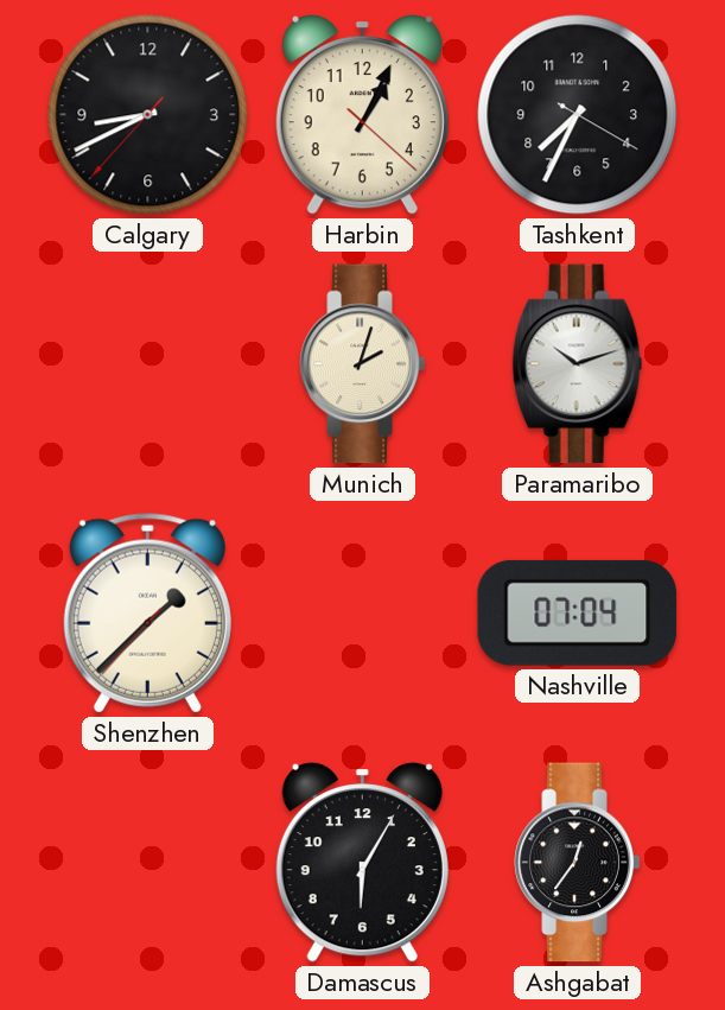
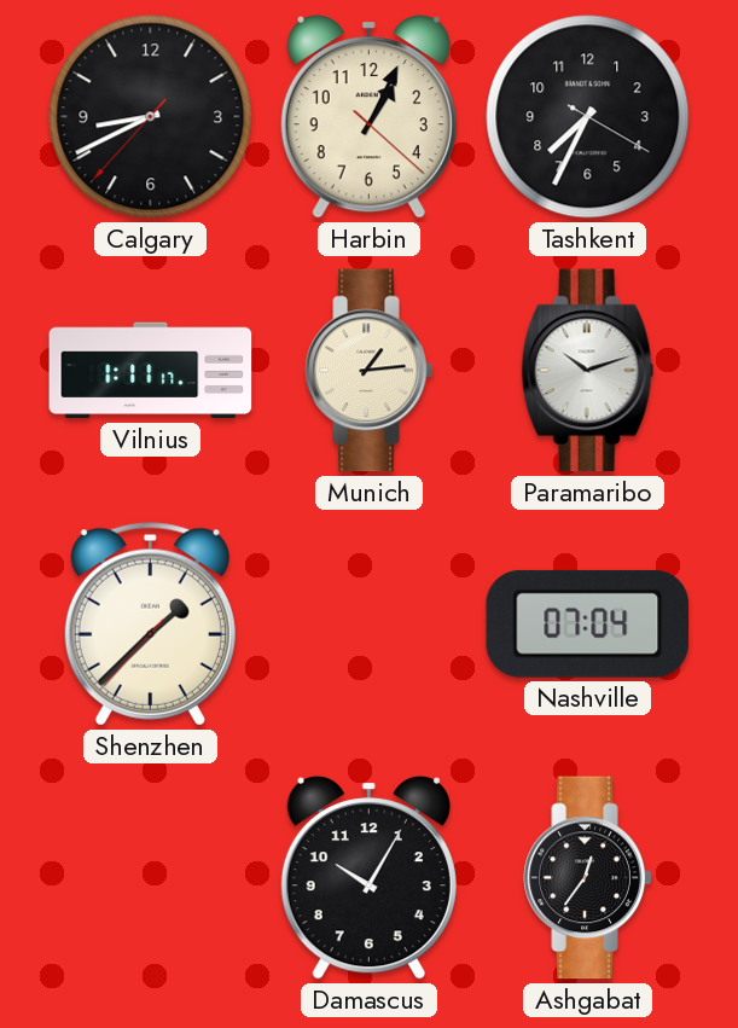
Vilnius: none -> 1:11
Munich: 2:03 -> 1:14
Damascus: 6:05 -> 10:05
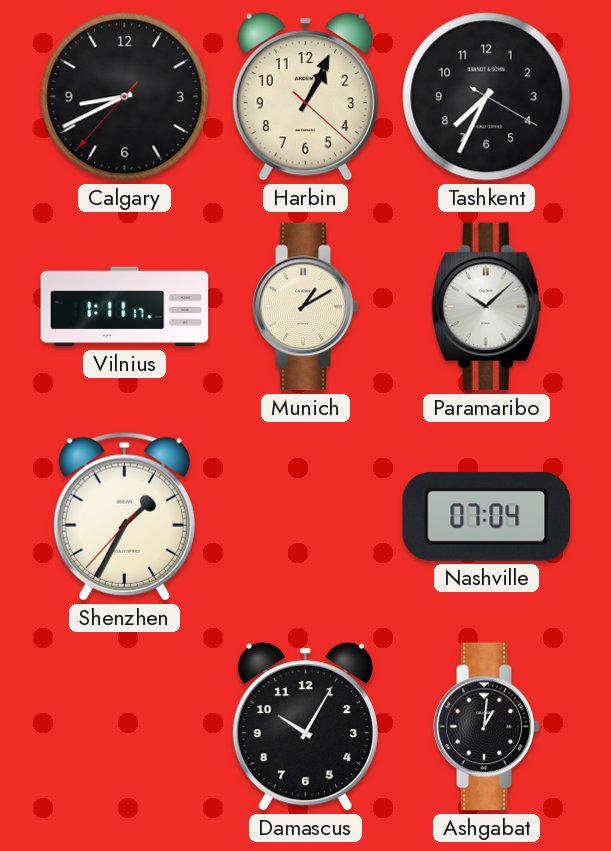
Munich: 1:14 -> 1:10
Paramaribo: 10:12 -> 10:08
Shenzhen: 1:37 -> 1:34
Ashgabat: 12:36 -> 1:01
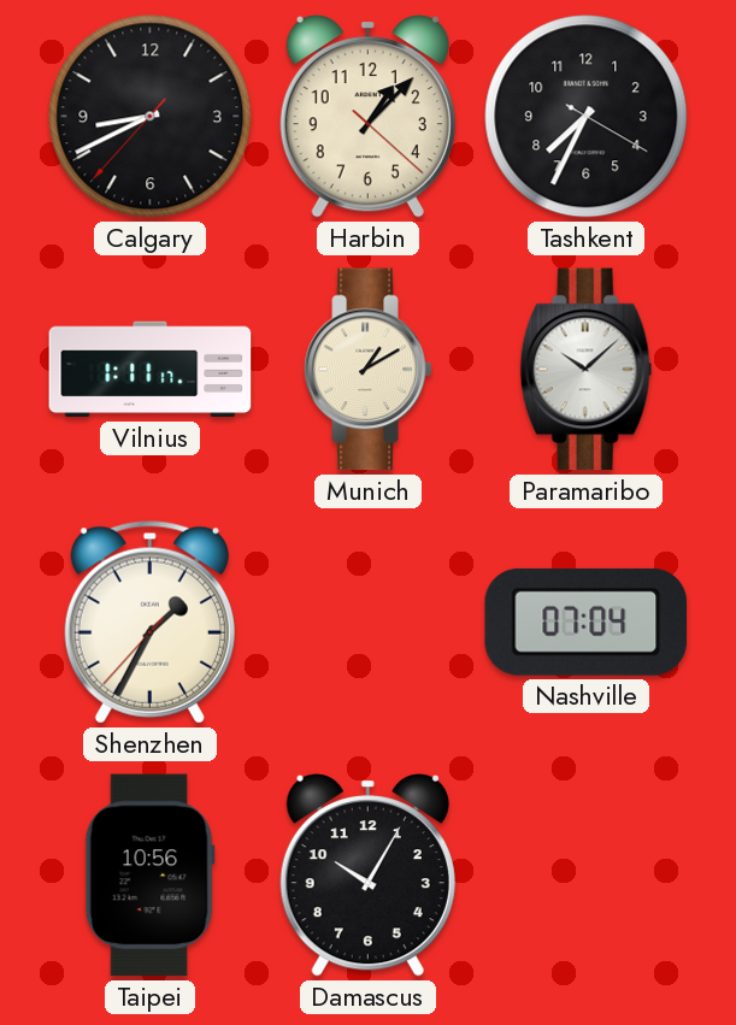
Harbin: 1:04 -> 1:07
Taipei: none -> 10:56
Ashgabat: 1:01 -> none
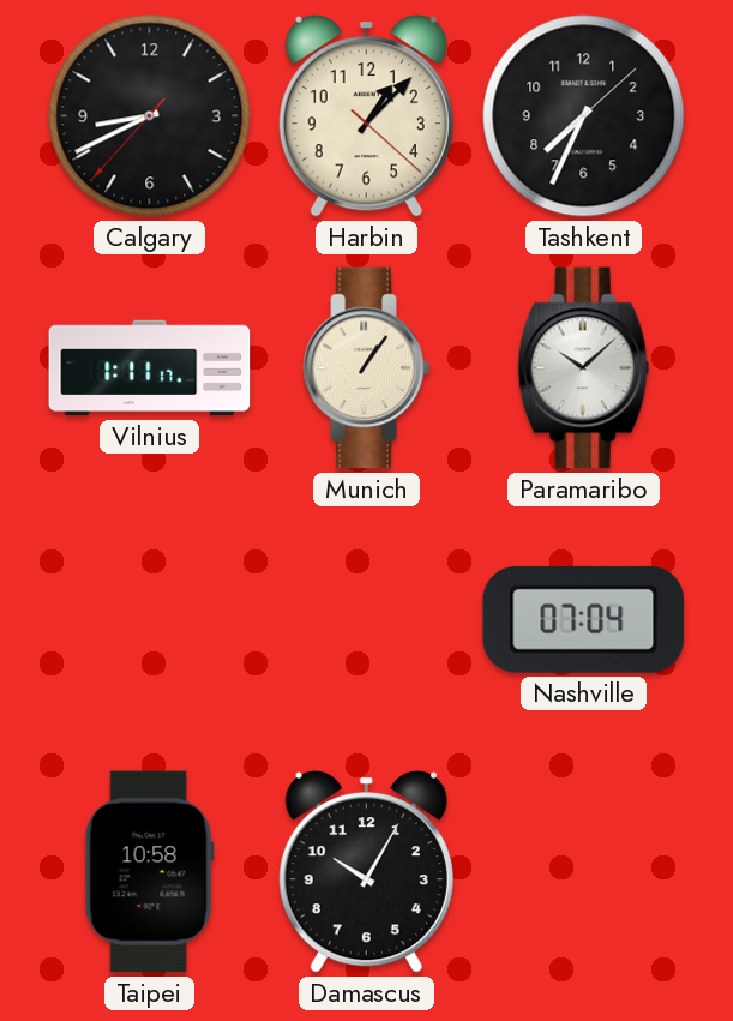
Tashkent: 7:34:20 -> 7:34:08
Munich: 1:10 -> 1:06
Shenzhen: 1:34 -> none
Taipei: 10:56 -> 10:58
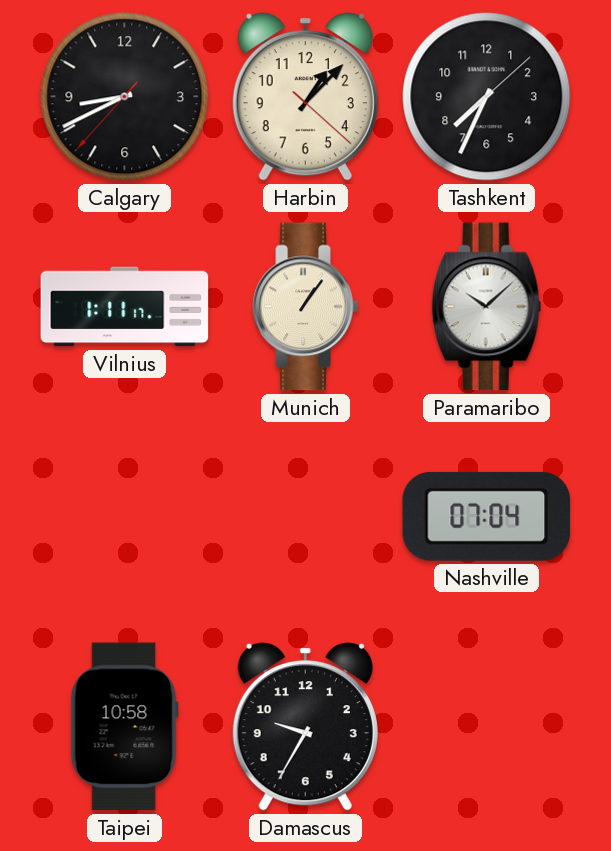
Damascus: 10:05 -> 9:35
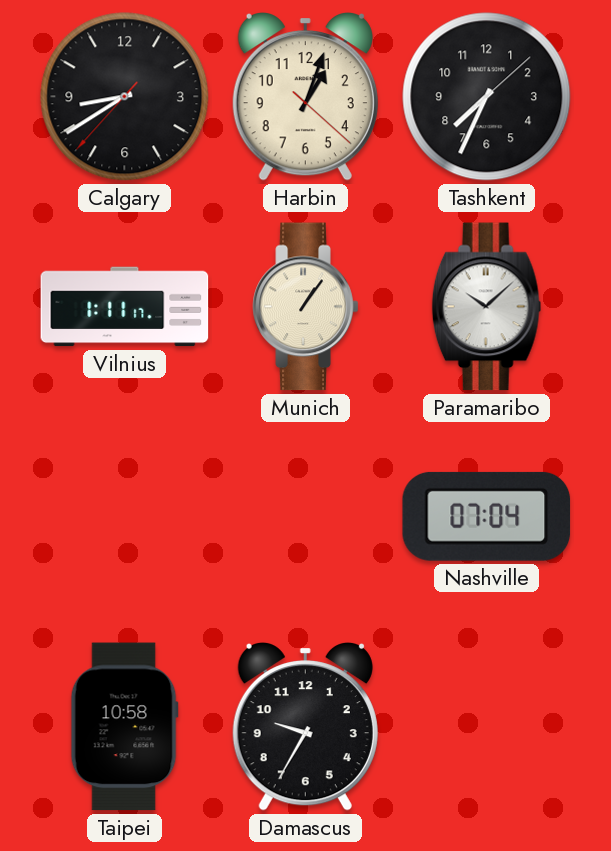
Calgary: 8:40 -> 8:39
Harbin: 1:07 -> 1:03
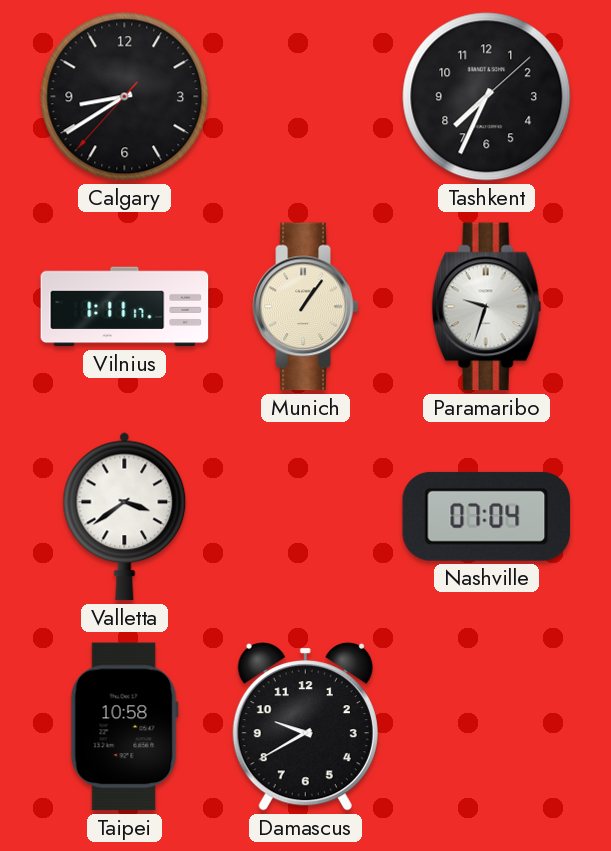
Harbin: 1:03 -> none
Paramaribo: 10:08 -> 9:33
Valletta: none -> 3:39
Damascus: 9:35 -> 9:40
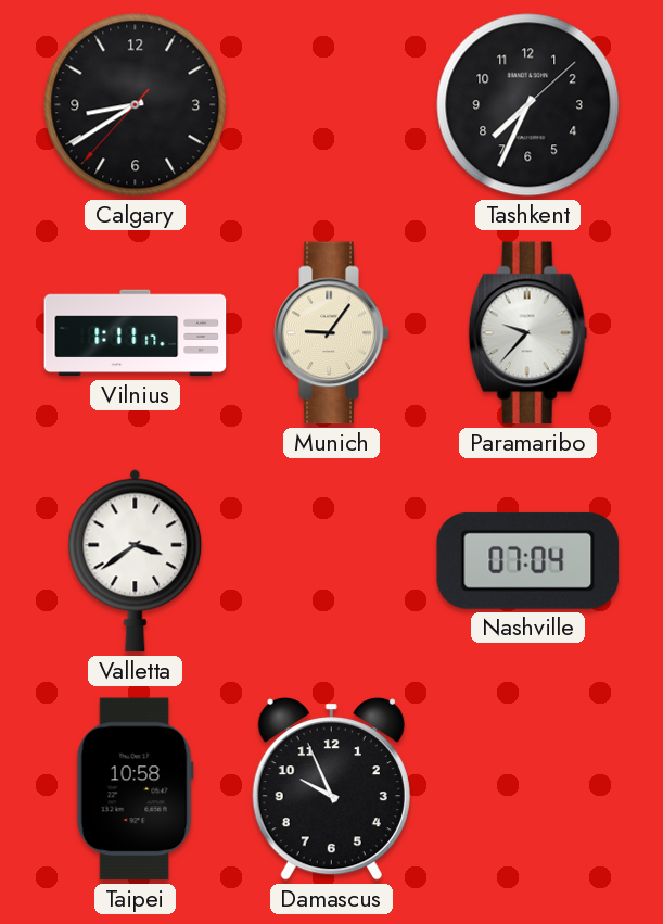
Munich: 1:06 -> 9:06
Paramaribo: 9:33 -> 9:37
Damascus: 9:40 -> 9:56
